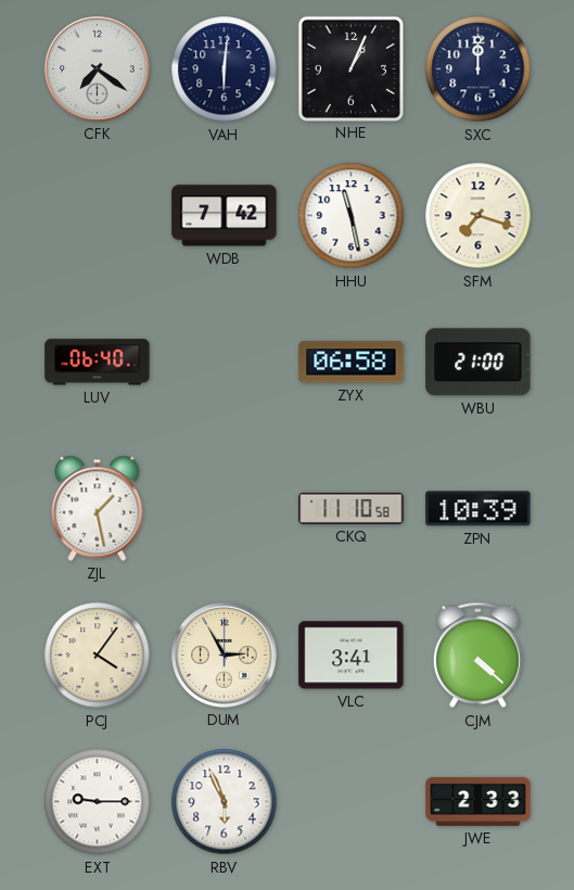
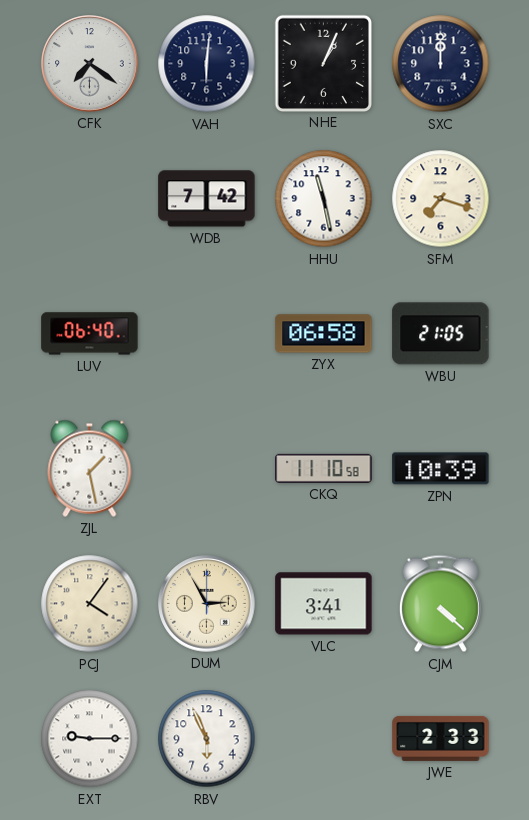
WBU: 21:00 -> 21:05
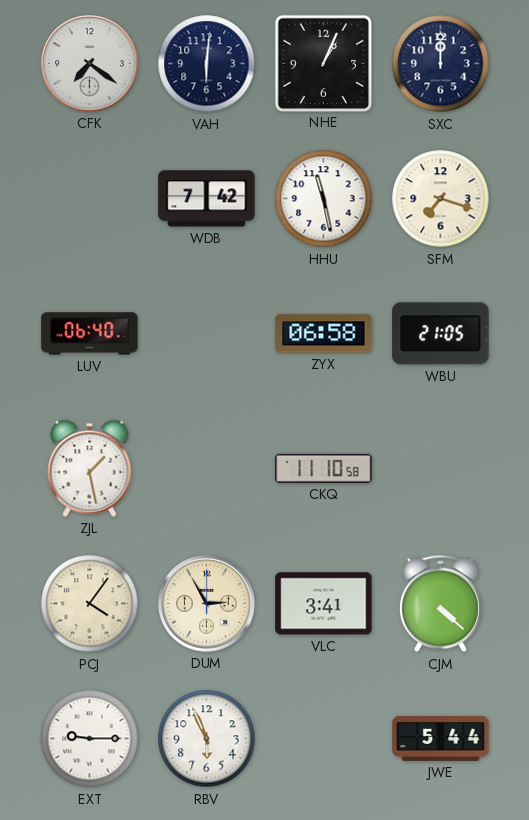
ZPN: 10:39 -> none
JWE: 2:33 -> 5:44
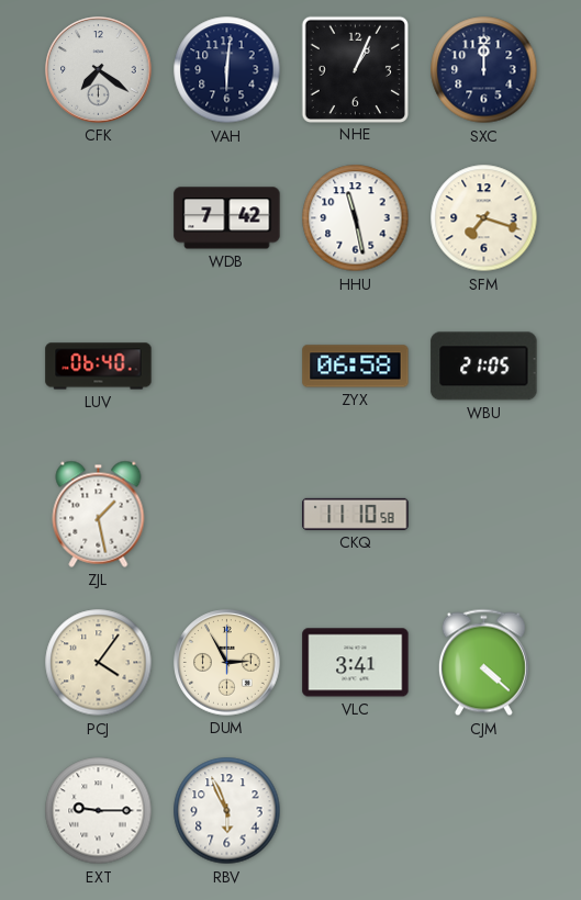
JWE: 5:44 -> none
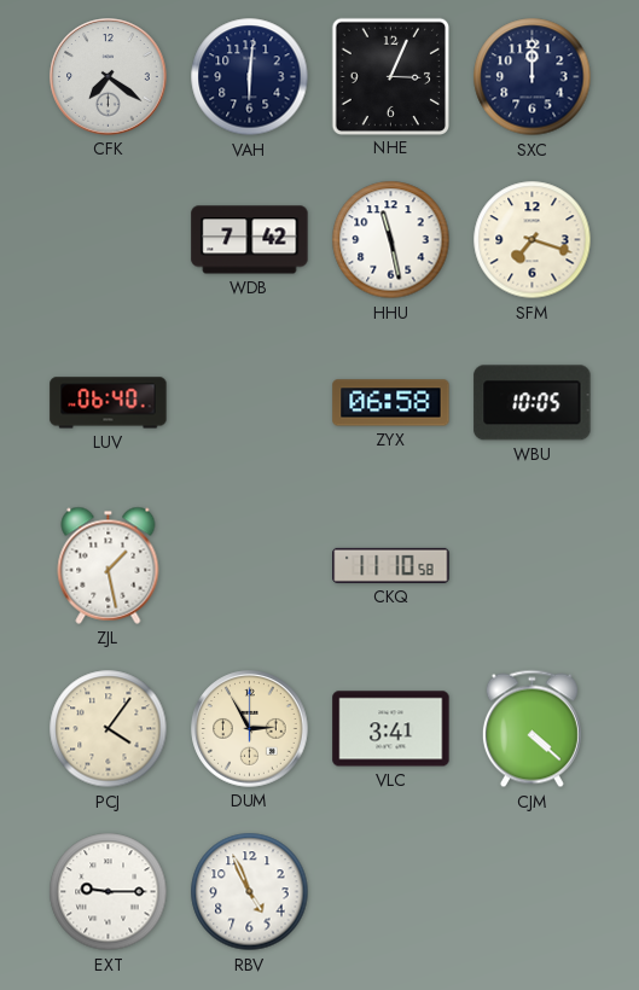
NHE: 1:04 -> 3:04
WBU: 21:05 -> 10:05
RBV: 5:56 -> 4:56
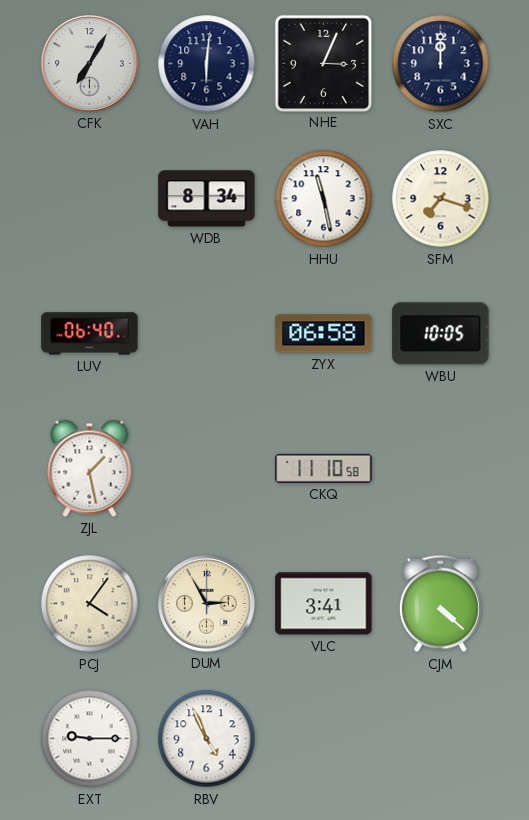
CFK: 7:21 -> 7:05
WDB: 7:42 -> 8:34
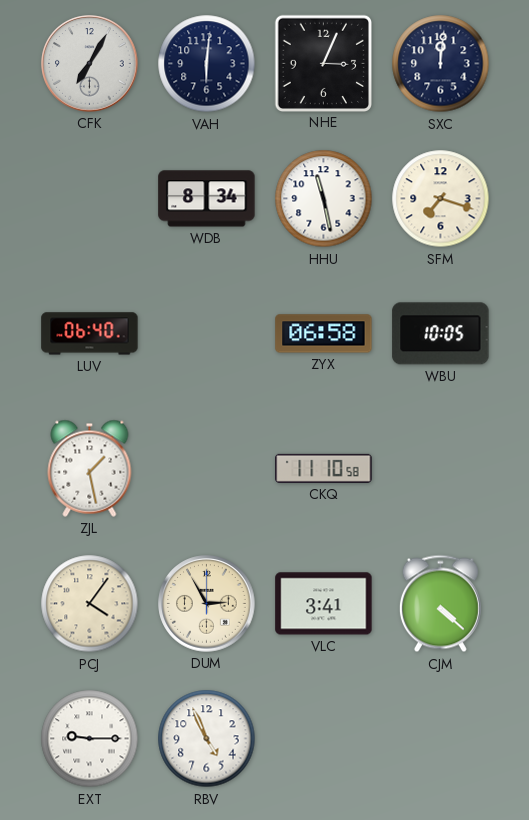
SXC: 12:00 -> 12:01
